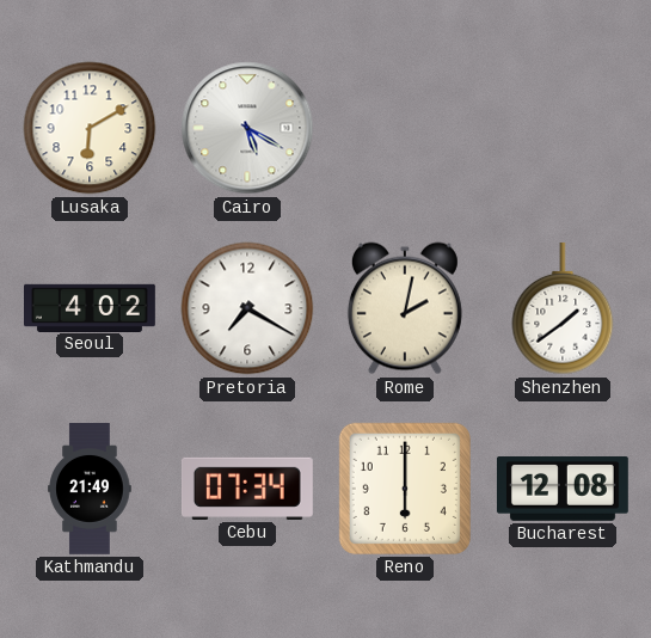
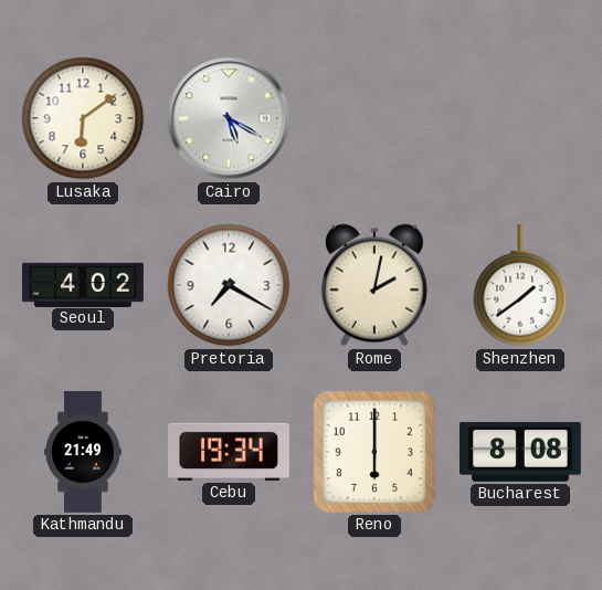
Lusaka: 6:10 -> 6:09
Cebu: 07:34 -> 19:34
Bucharest: 12:08 -> 8:08
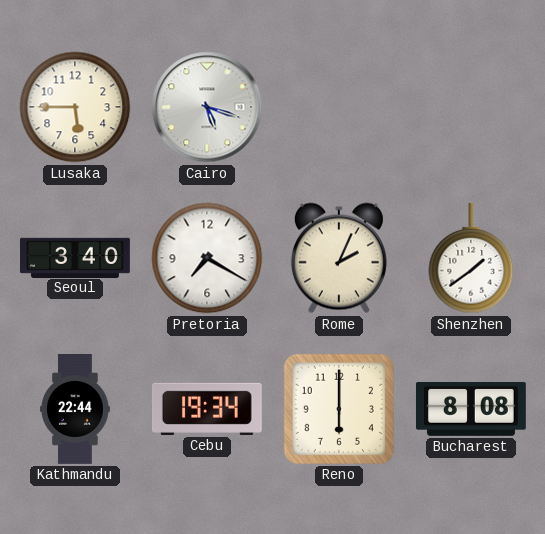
Lusaka: 6:09 -> 5:45
Cairo: 5:20 -> 5:18
Seoul: 4:02 -> 3:40
Rome: 2:02 -> 2:04
Kathmandu: 21:49 -> 22:44
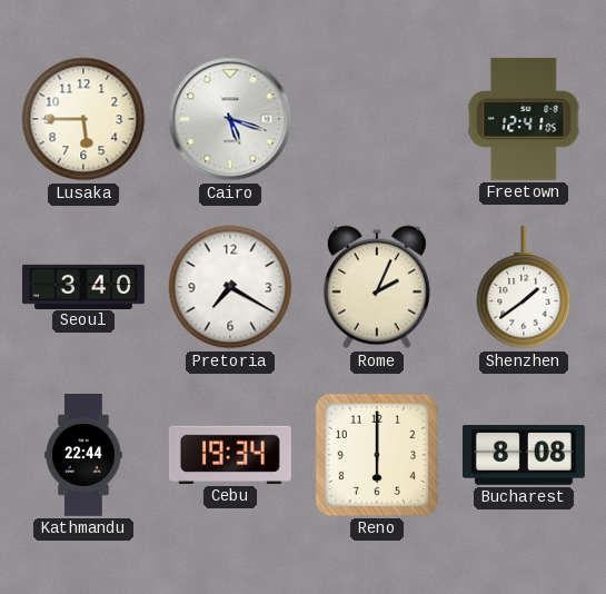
Freetown: none -> 12:41
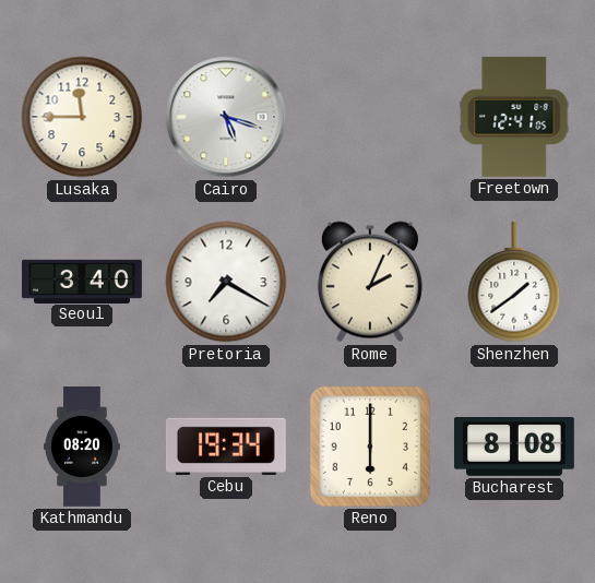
Lusaka: 5:45 -> 11:45
Kathmandu: 22:44 -> 08:20
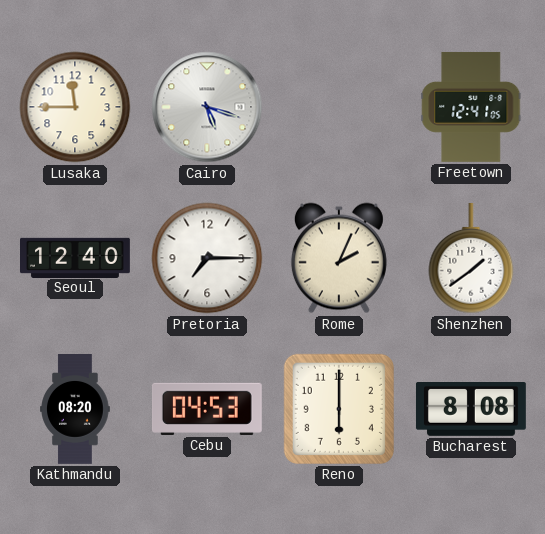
Seoul: 3:40 -> 12:40
Pretoria: 7:20 -> 7:15
Cebu: 19:34 -> 04:53
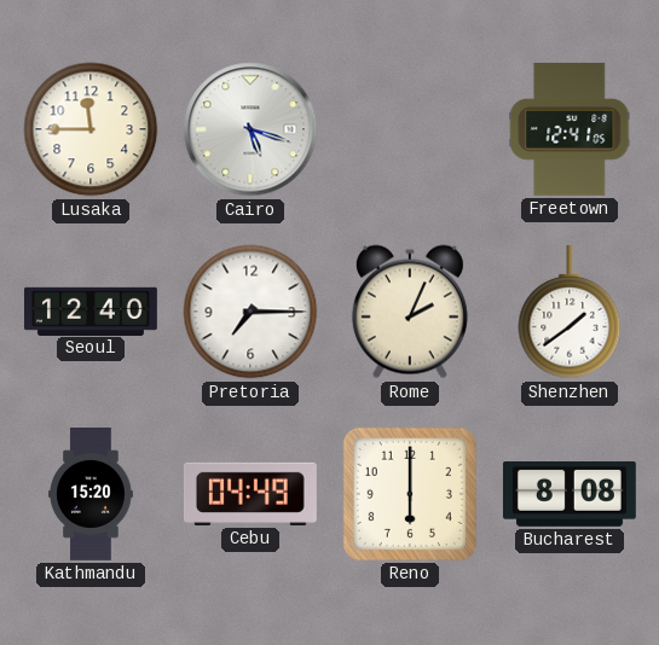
Kathmandu: 08:20 -> 15:20
Cebu: 04:53 -> 04:49
